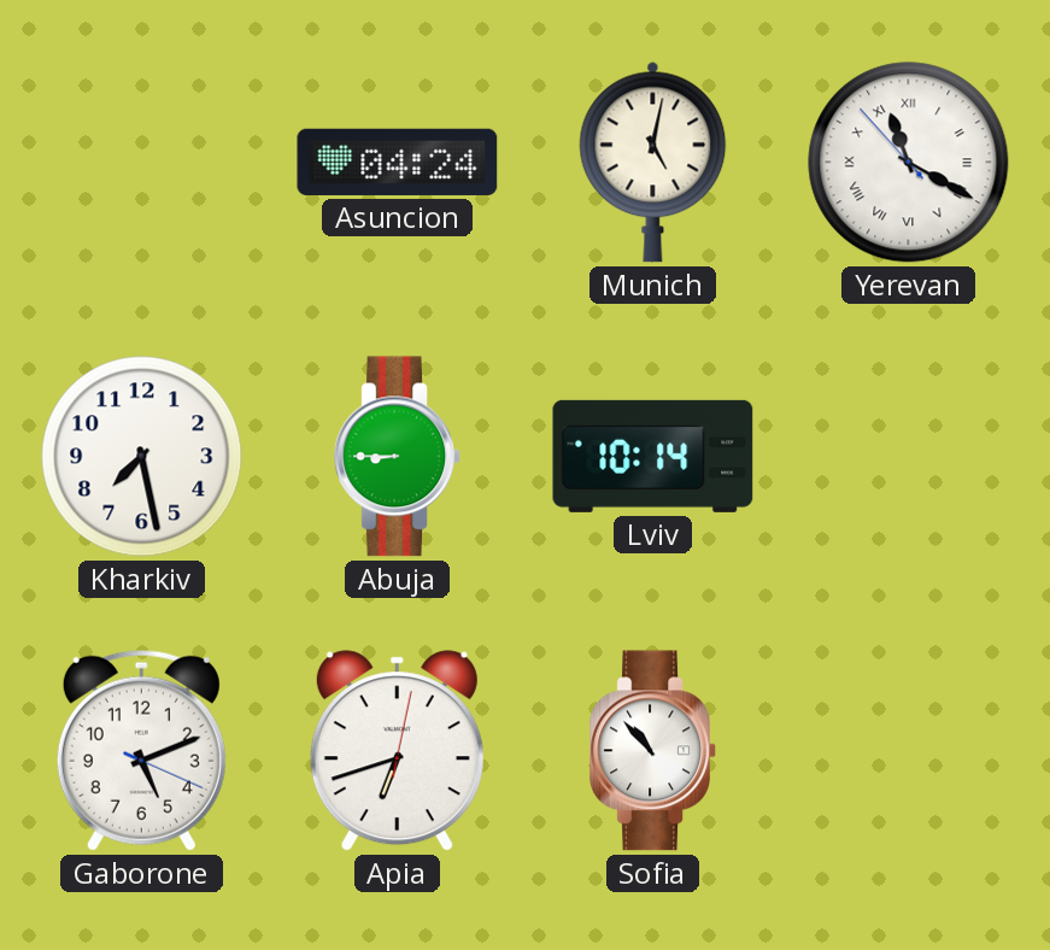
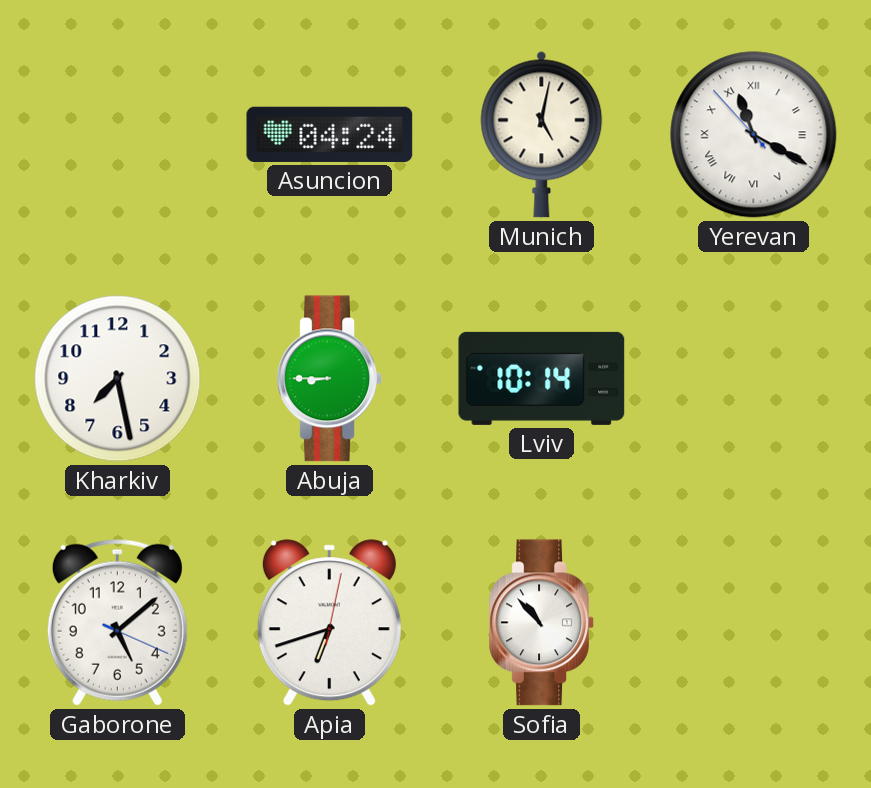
Gaborone: 5:11 -> 5:08
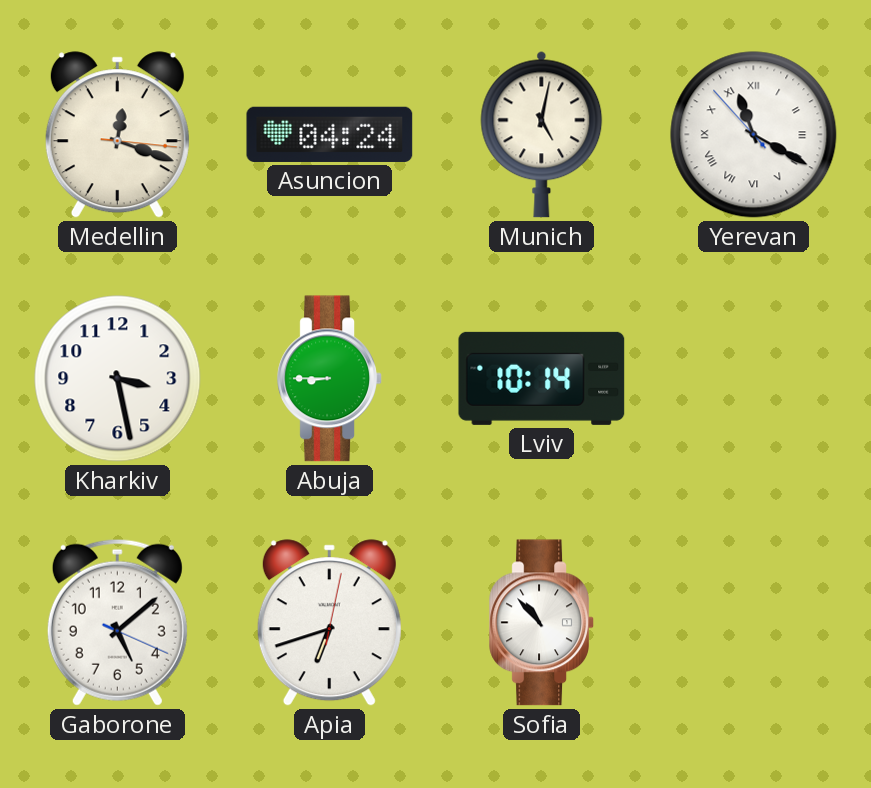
Medellin: none -> 12:18
Kharkiv: 7:28 -> 3:28
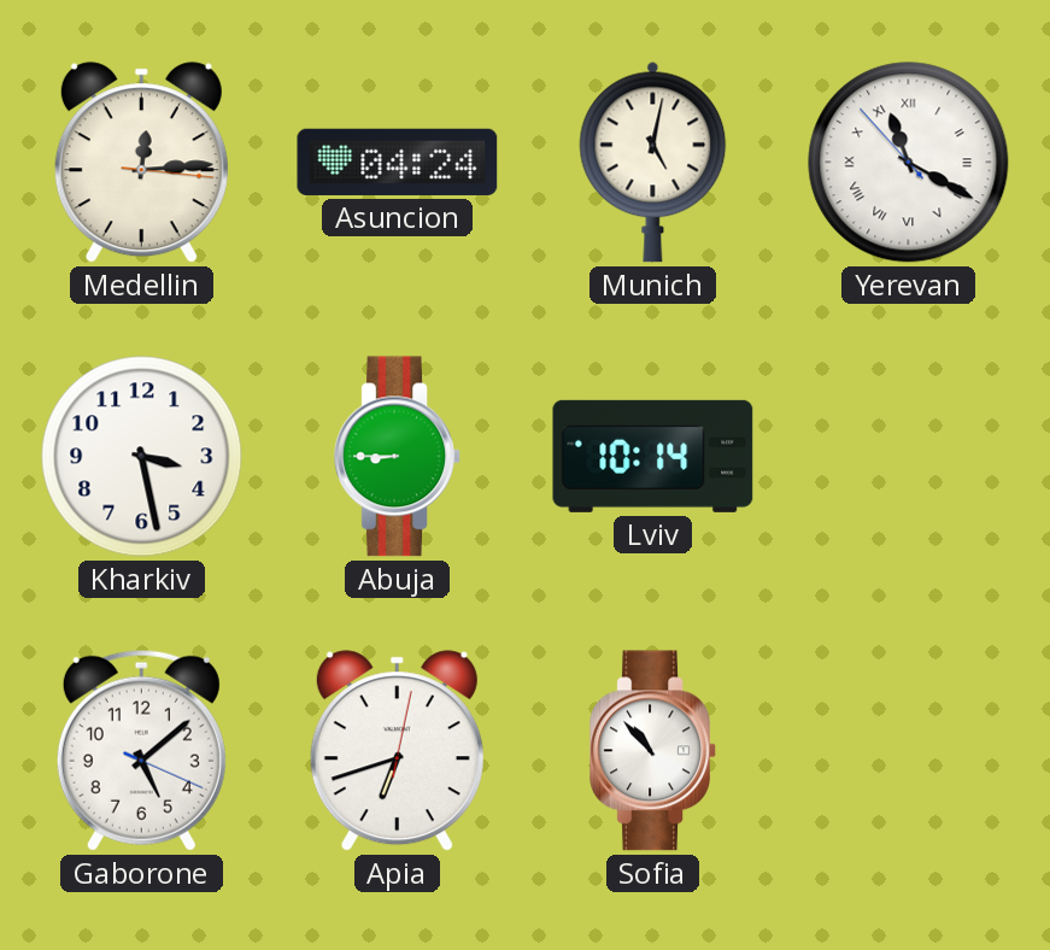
Medellin: 12:18 -> 12:14
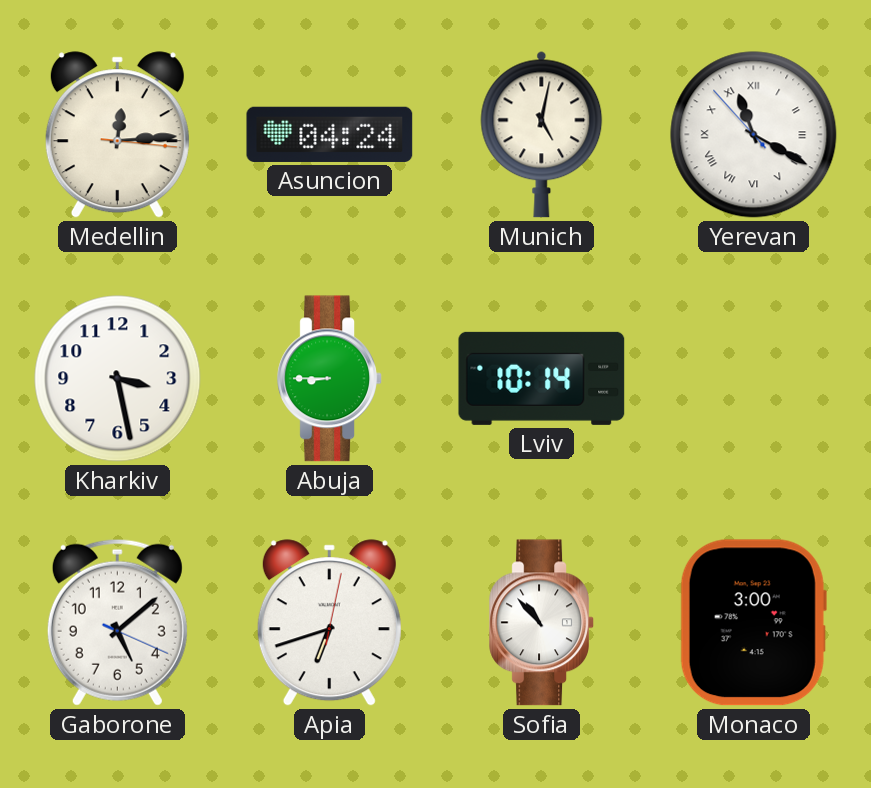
Monaco: none -> 3:00
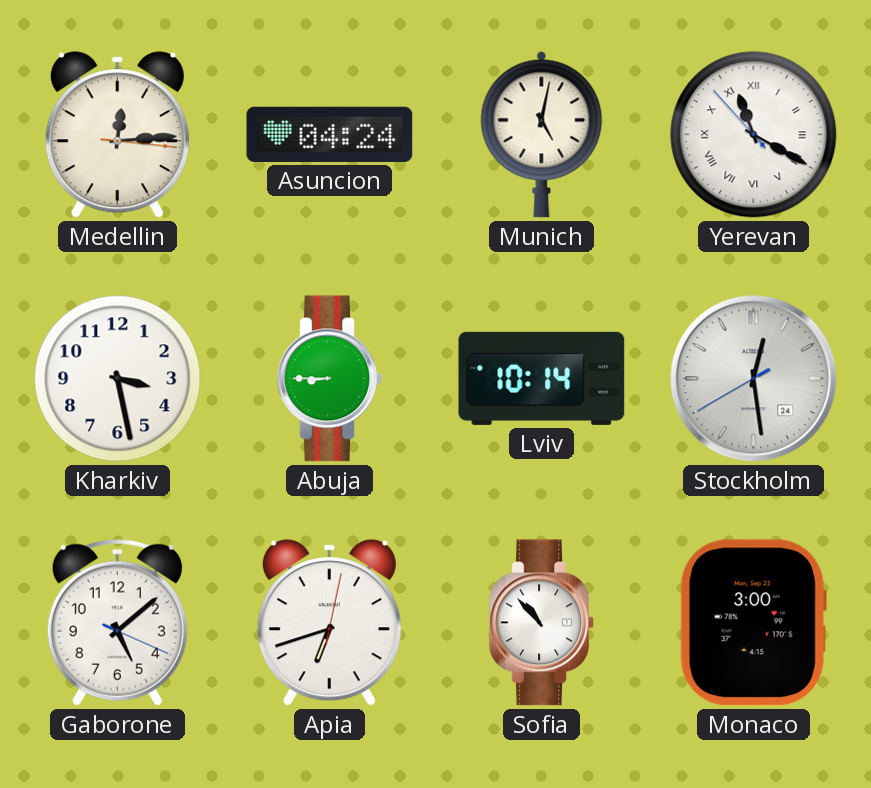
Stockholm: none -> 12:28
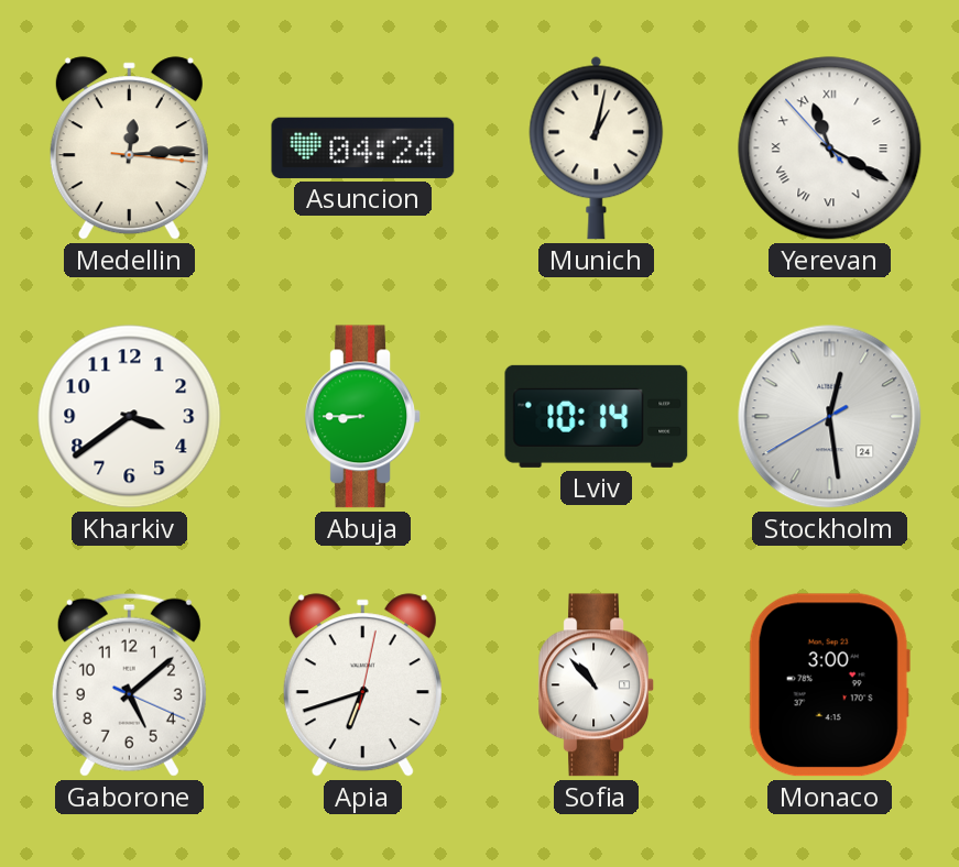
Munich: 5:02 -> 1:02
Kharkiv: 3:28 -> 3:39
